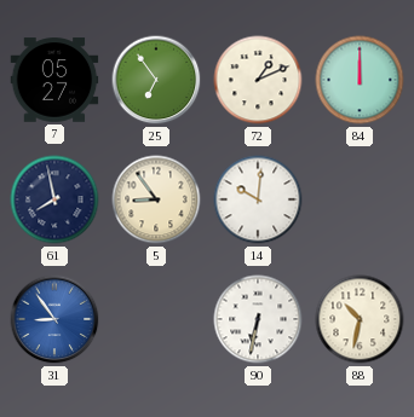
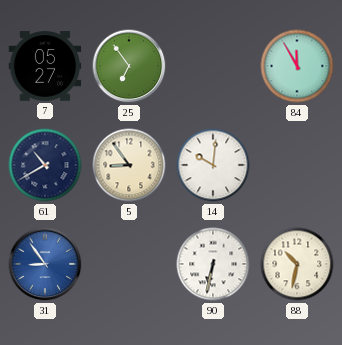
72: 1:11 -> none
84: 12:00 -> 11:55
61: 7:58 -> 10:40
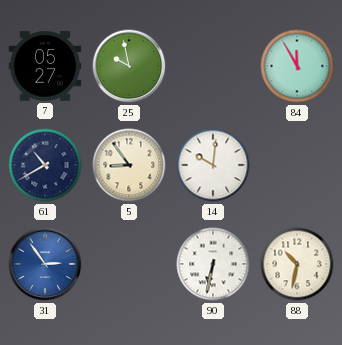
25: 6:54 -> 9:58
31: 8:54 -> 2:54
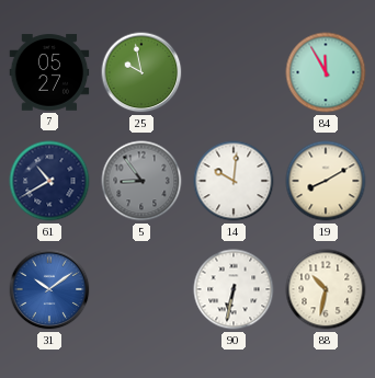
5 dial: cream -> grey
19: none -> 8:10
31: 2:54 -> 10:09
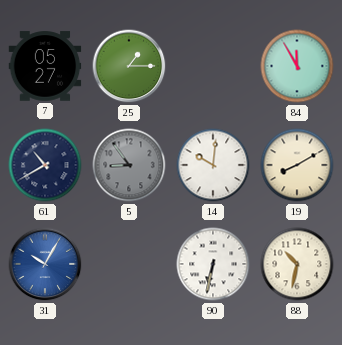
25: 9:58 -> 1:15
31: 10:09 -> 10:05
